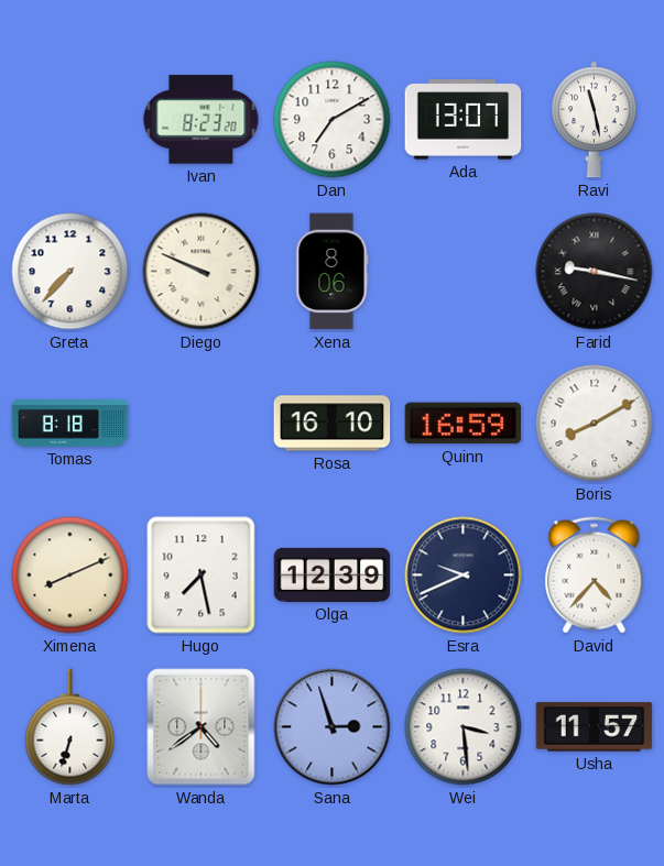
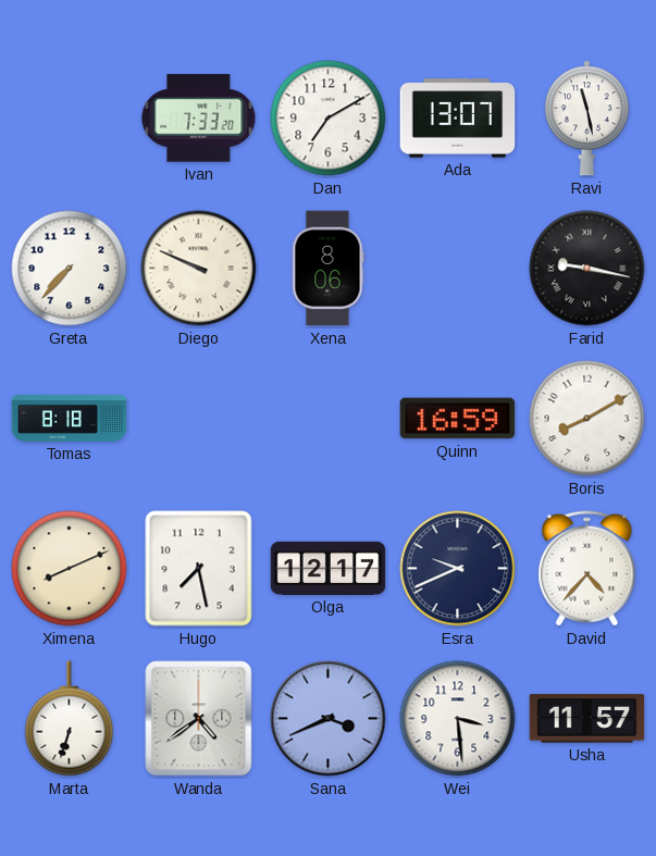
Ivan: 8:23 -> 7:33
Rosa: 16:10 -> none
Olga: 12:39 -> 12:17
Sana: 2:57 -> 3:41
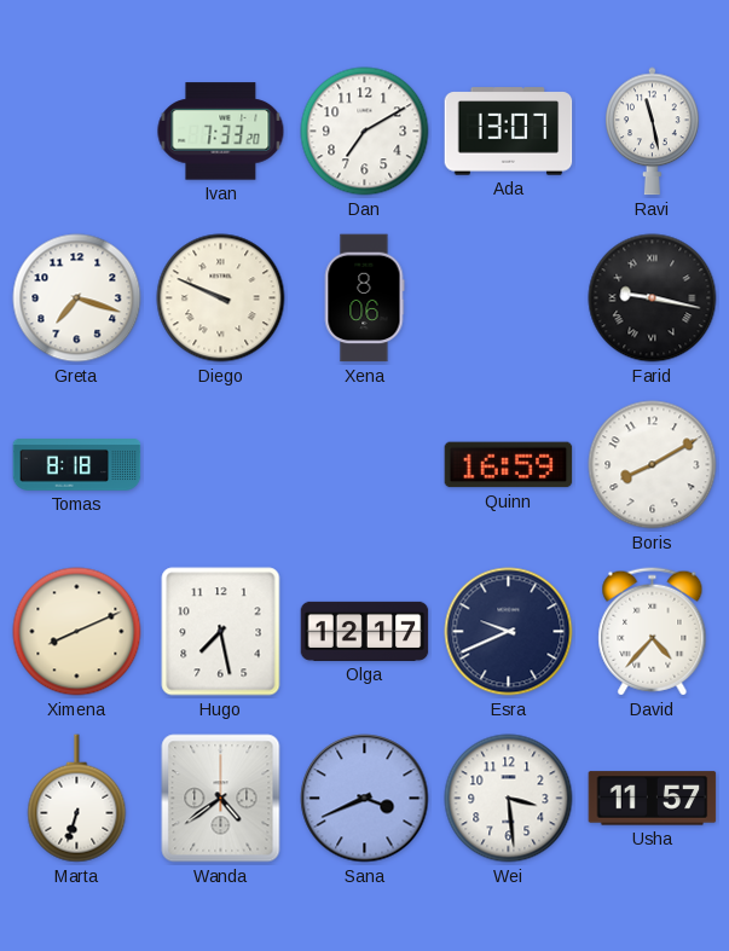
Greta: 7:37 -> 7:18
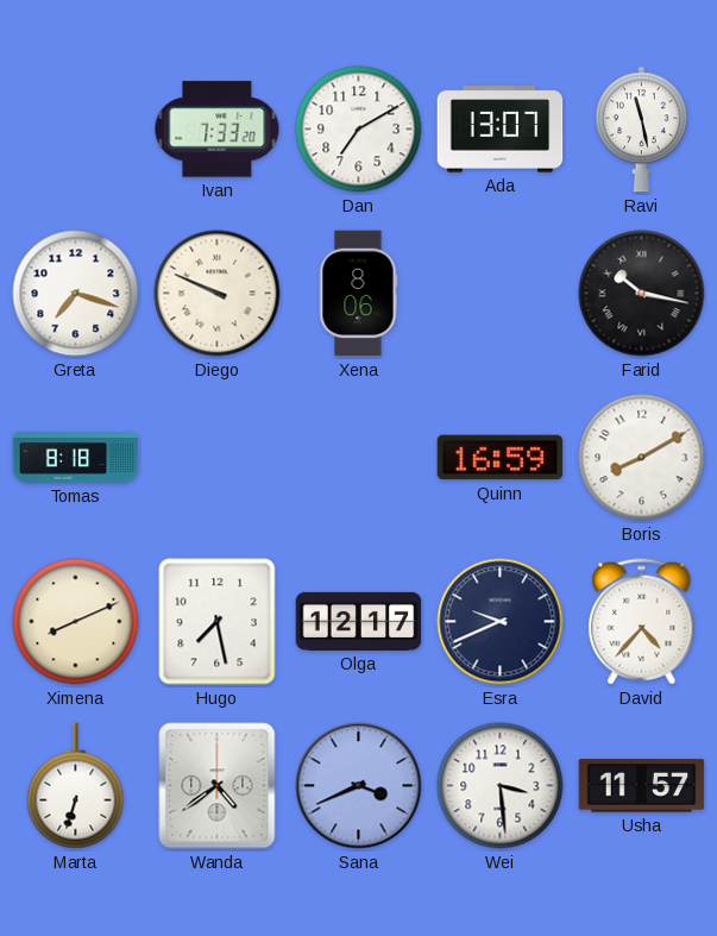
Farid: 9:17 -> 10:17
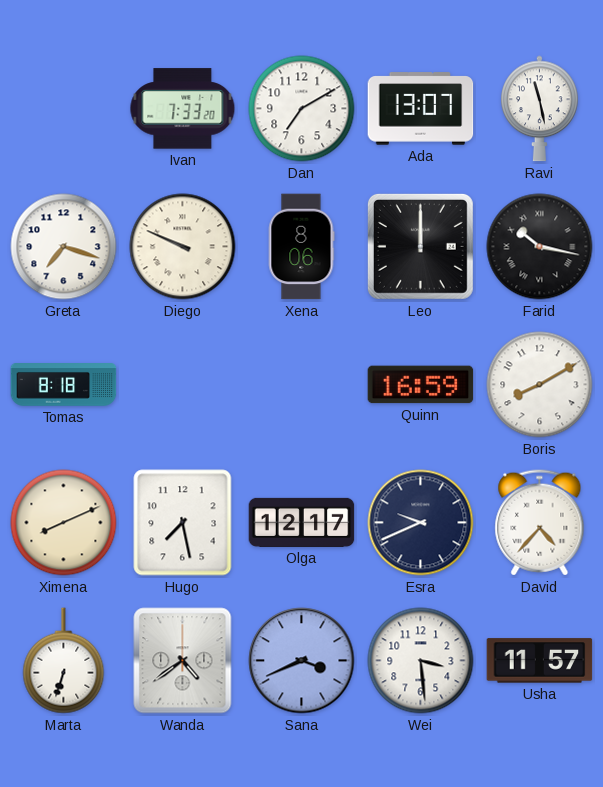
Leo: none -> 12:00
